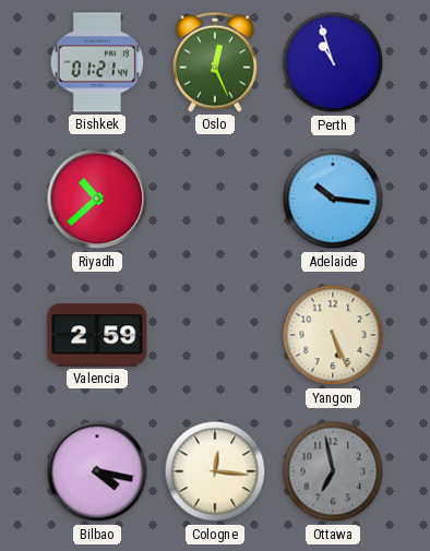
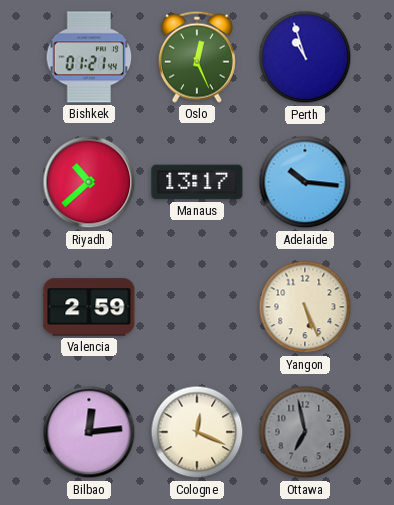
Manaus: none -> 13:17
Bilbao: 4:17 -> 12:14
Cologne: 12:16 -> 12:19
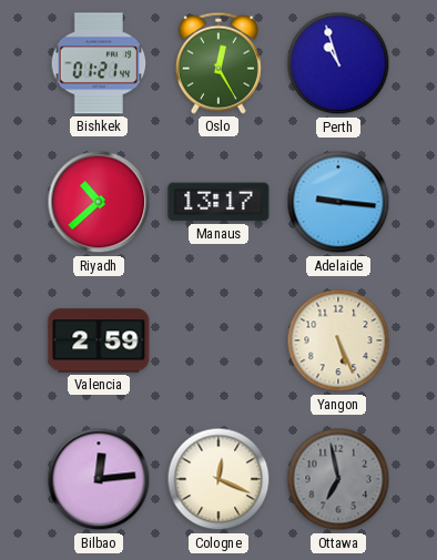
Oslo: 12:26 -> 12:25
Adelaide: 10:16 -> 9:16
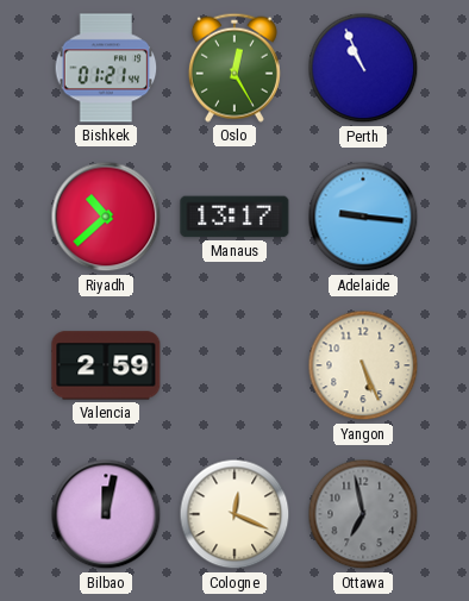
Perth: 10:57 -> 10:56
Bilbao: 12:14 -> 12:02
